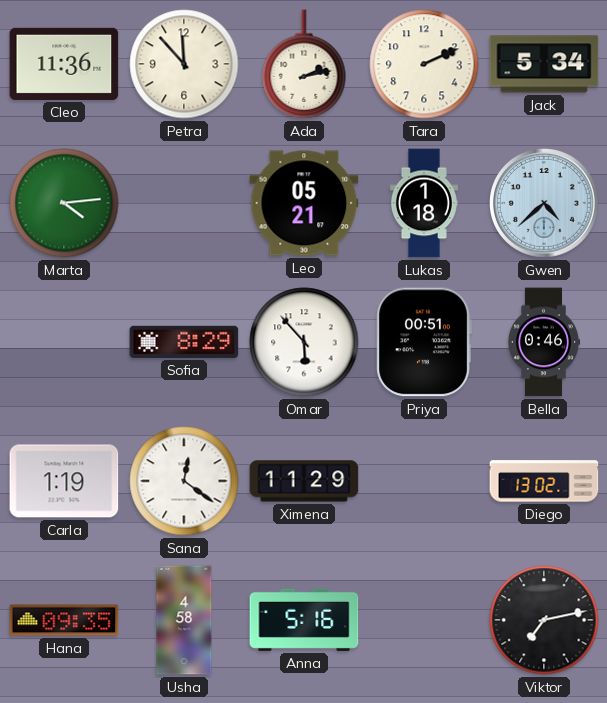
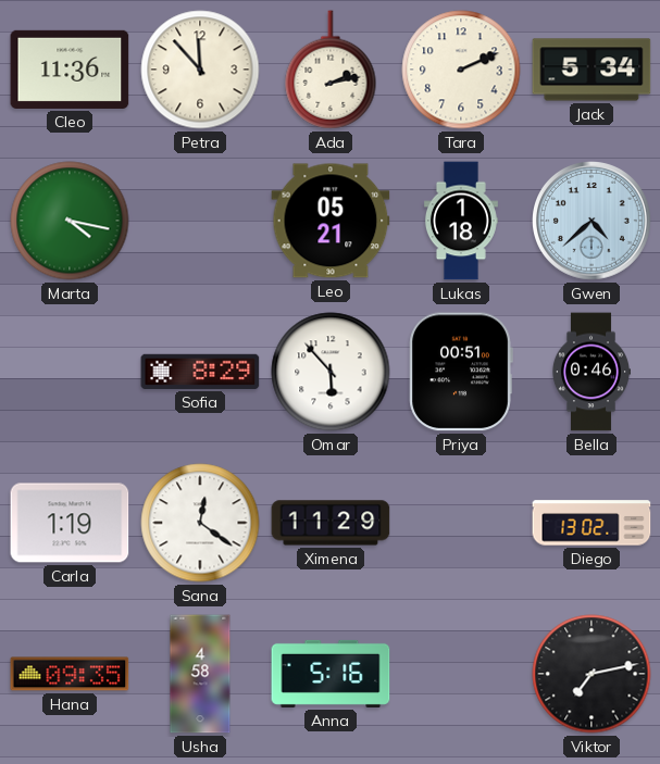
Marta: 4:14 -> 4:17
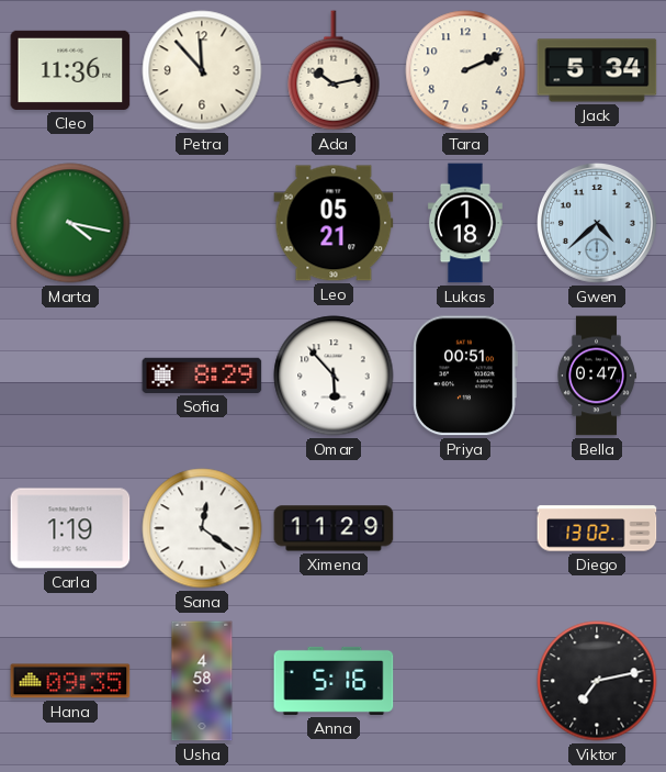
Ada: 2:13 -> 10:13
Bella: 0:46 -> 0:47
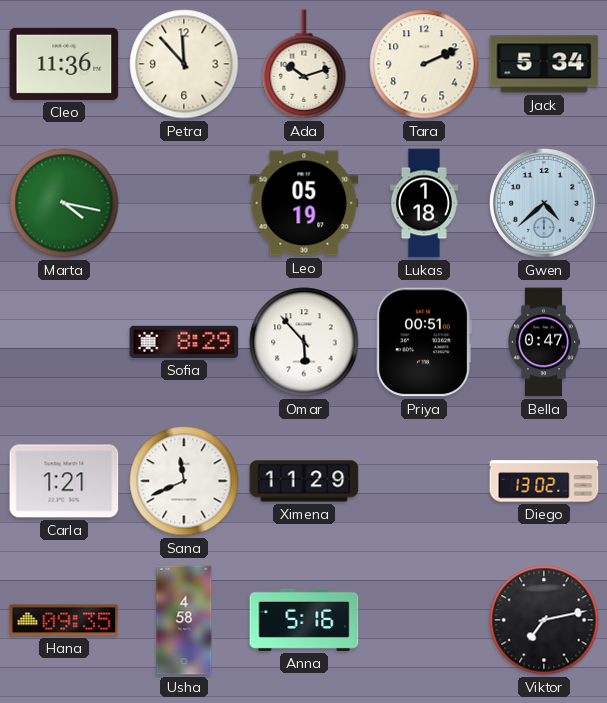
Ada: 10:13 -> 10:12
Leo: 05:21 -> 05:19
Carla: 1:19 -> 1:21
Sana: 12:21 -> 11:41
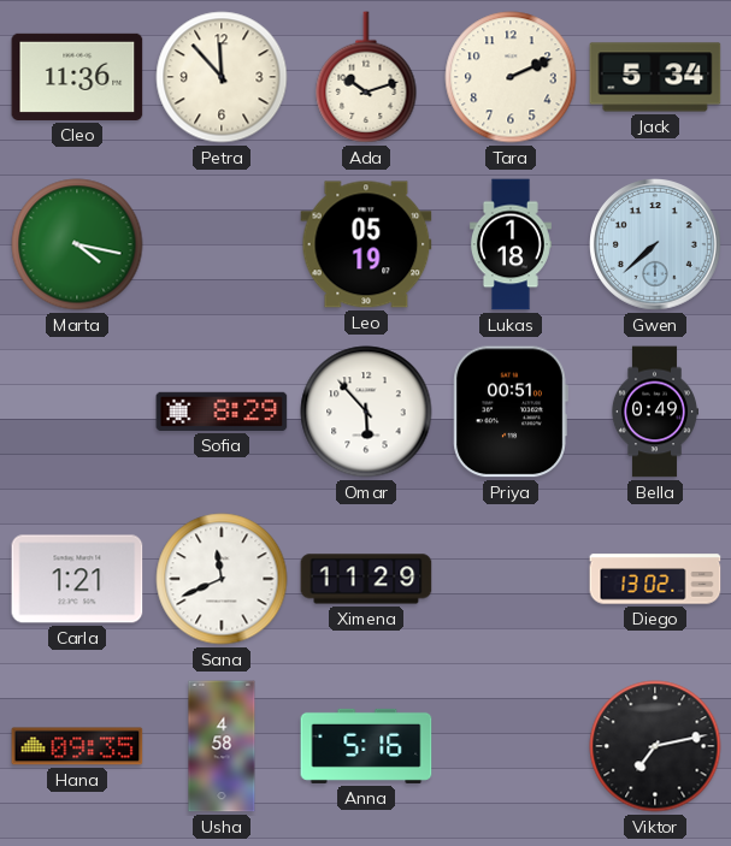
Gwen: 4:38 -> 7:38
Bella: 0:47 -> 0:49
